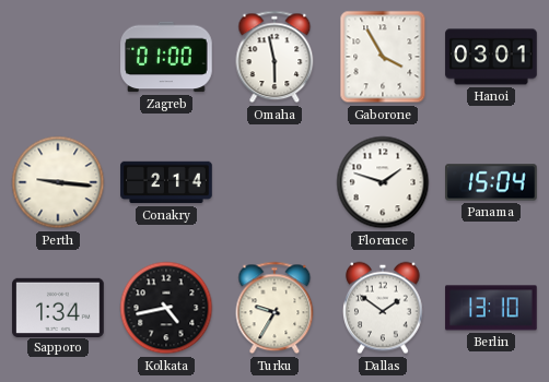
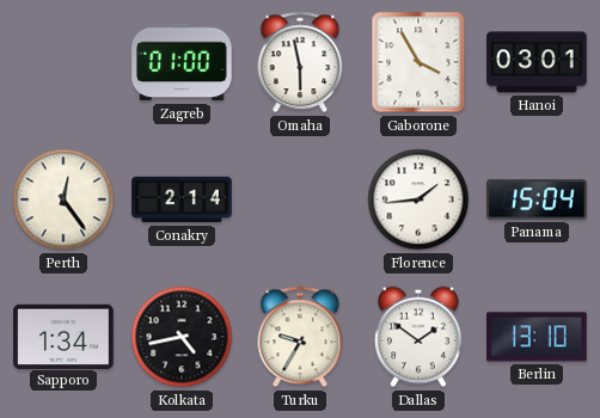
Perth: 9:16 -> 12:24
Florence: 1:48 -> 1:44
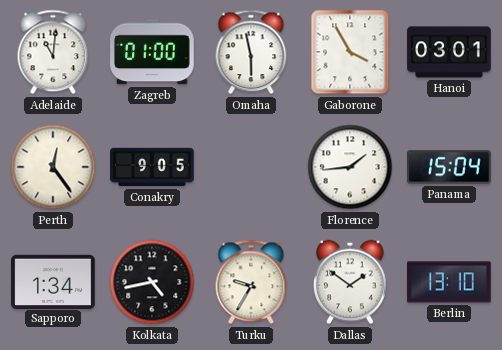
Adelaide: none -> 11:01
Conakry: 2:14 -> 9:05
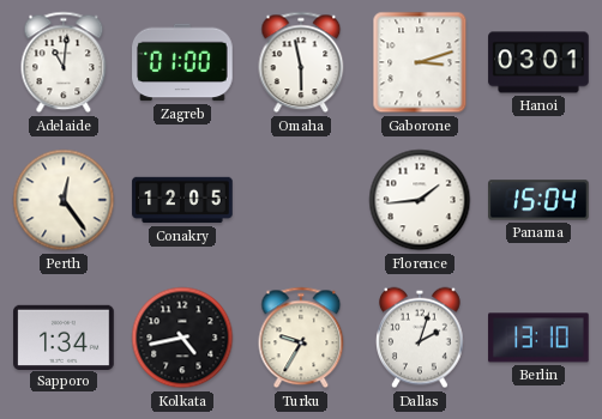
Gaborone: 3:55 -> 3:12
Conakry: 9:05 -> 12:05
Dallas: 1:51 -> 2:03
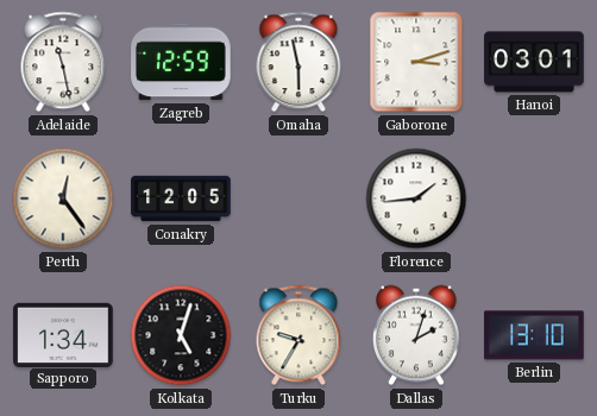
Adelaide: 11:01 -> 11:28
Zagreb: 01:00 -> 12:59
Panama: 15:04 -> none
Kolkata: 4:43 -> 5:03
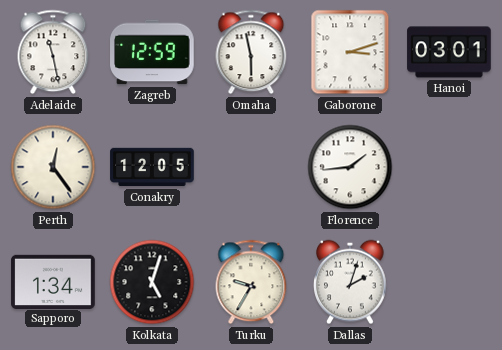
Berlin: 13:10 -> none
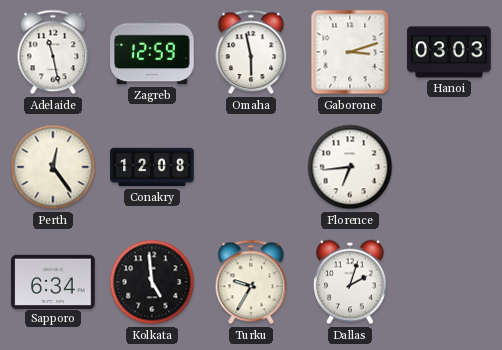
Hanoi: 03:01 -> 03:03
Conakry: 12:05 -> 12:08
Florence: 1:44 -> 6:44
Sapporo: 1:34 -> 6:34
Kolkata: 5:03 -> 4:59
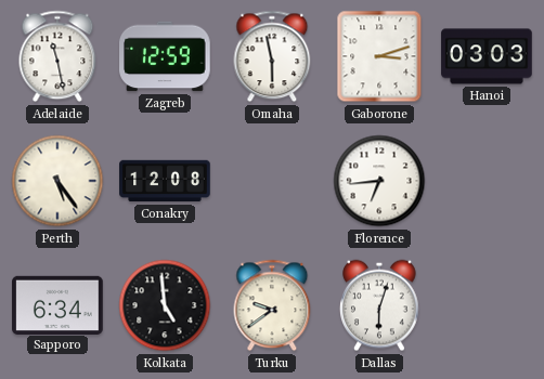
Perth: 12:24 -> 5:24
Turku: 9:35 -> 9:39
Dallas: 2:03 -> 6:03
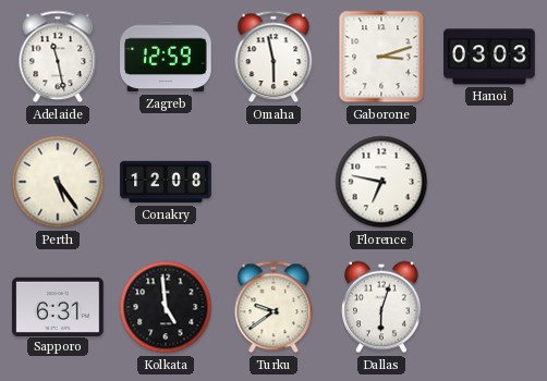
Florence: 6:44 -> 6:47
Sapporo: 6:34 -> 6:31
